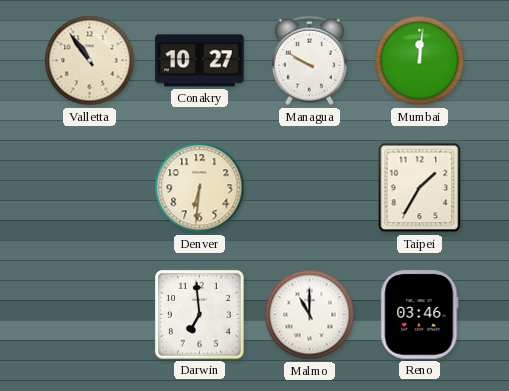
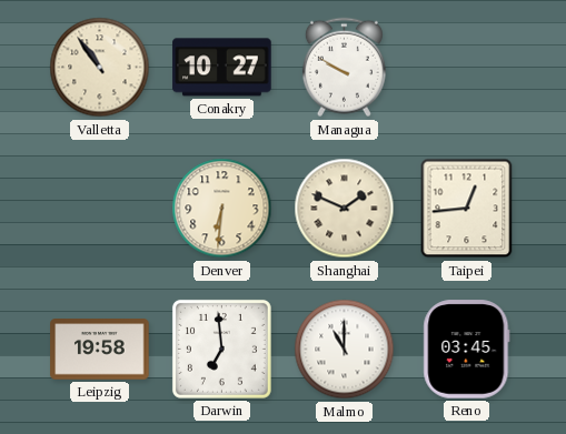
Mumbai: 12:01 -> none
Shanghai: none -> 1:49
Taipei: 1:35 -> 12:44
Leipzig: none -> 19:58
Reno: 03:46 -> 03:45
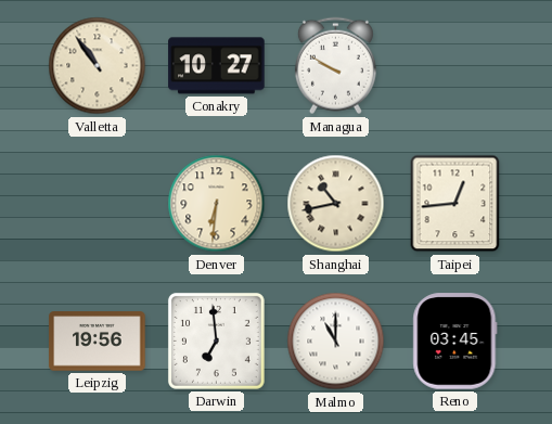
Shanghai: 1:49 -> 10:43
Leipzig: 19:58 -> 19:56
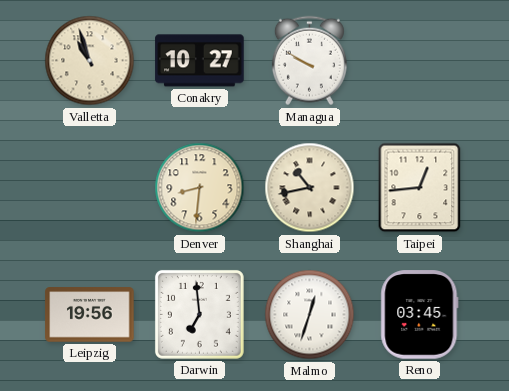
Valletta: 10:54 -> 10:57
Denver: 6:31 -> 8:31
Malmo: 11:00 -> 12:33
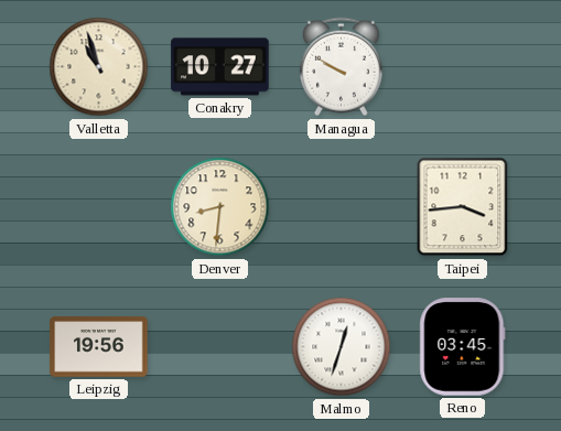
Shanghai: 10:43 -> none
Taipei: 12:44 -> 3:44
Darwin: 6:59 -> none
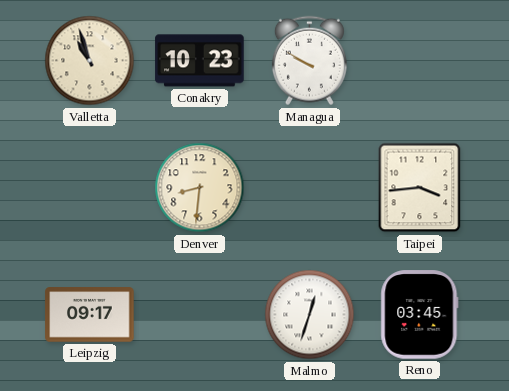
Conakry: 10:27 -> 10:23
Leipzig: 19:56 -> 09:17
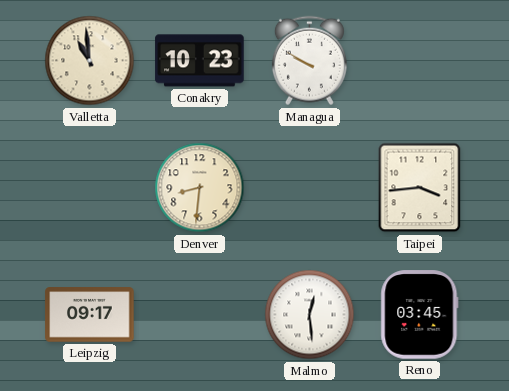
Valletta: 10:57 -> 10:59
Malmo: 12:33 -> 12:29
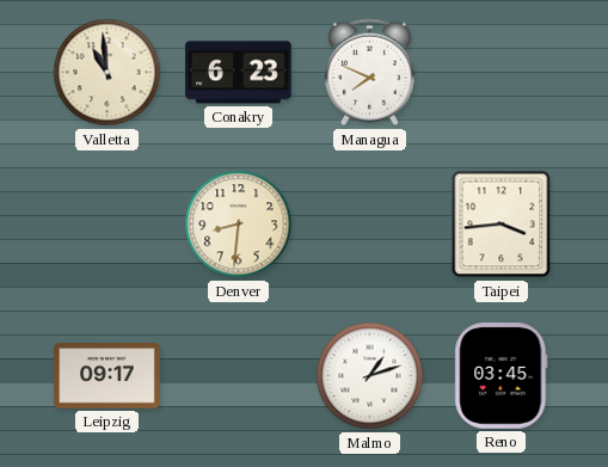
Conakry: 10:23 -> 6:23
Managua: 9:50 -> 7:49
Malmo: 12:29 -> 1:12
